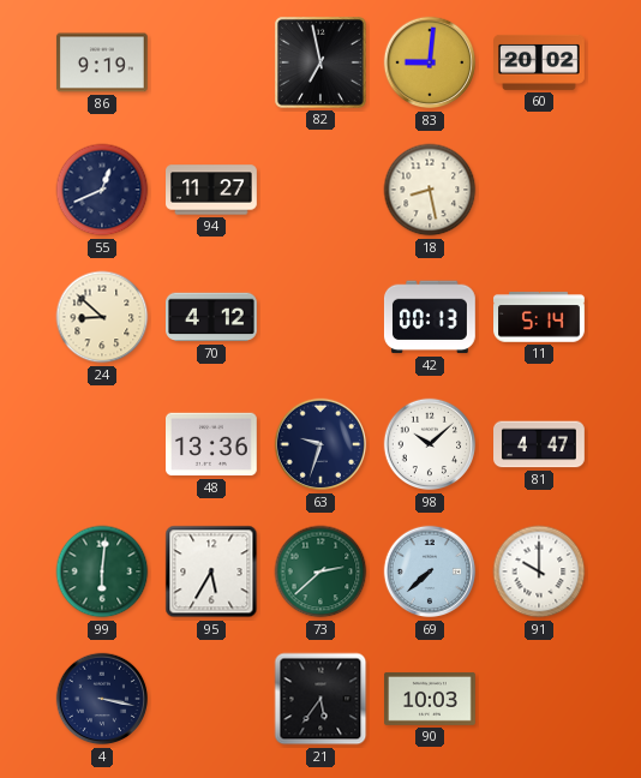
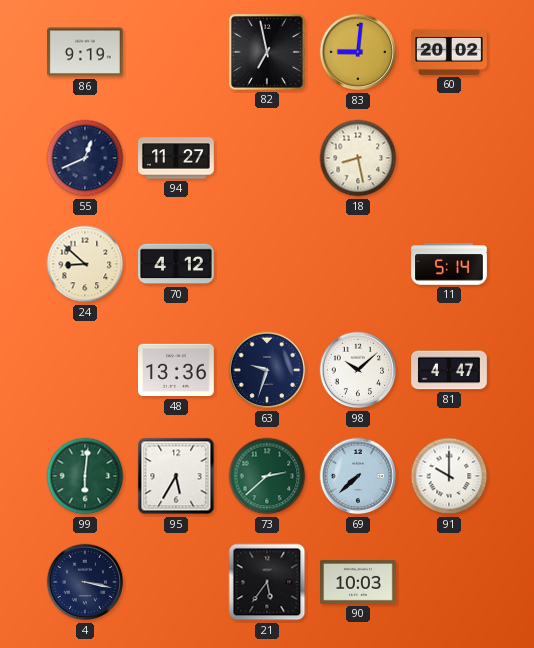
42: 00:13 -> none
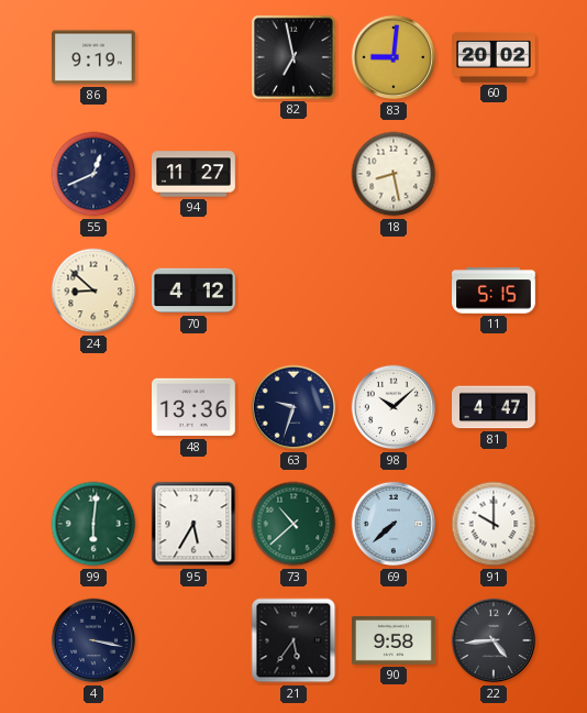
11: 5:14 -> 5:15
73: 2:38 -> 10:38
90: 10:03 -> 9:58
22: none -> 4:44
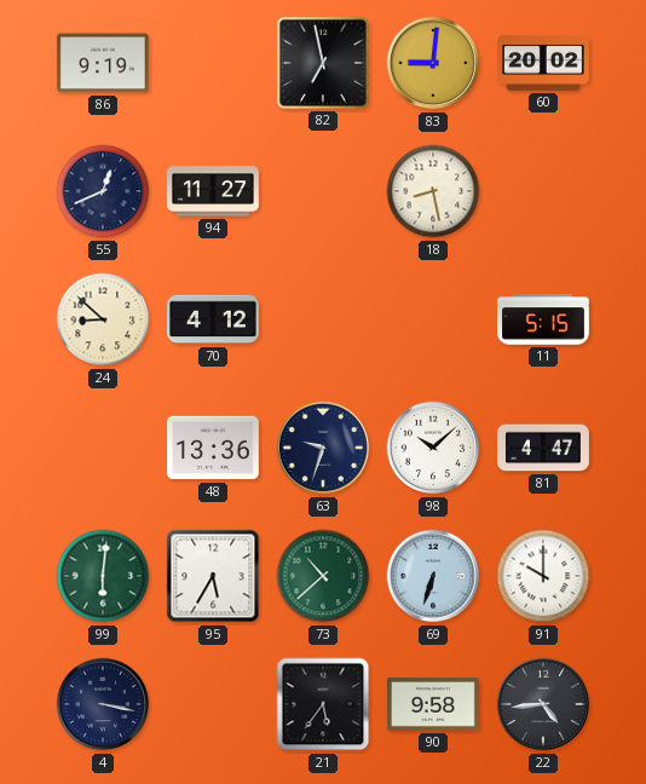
69: 7:38 -> 6:33
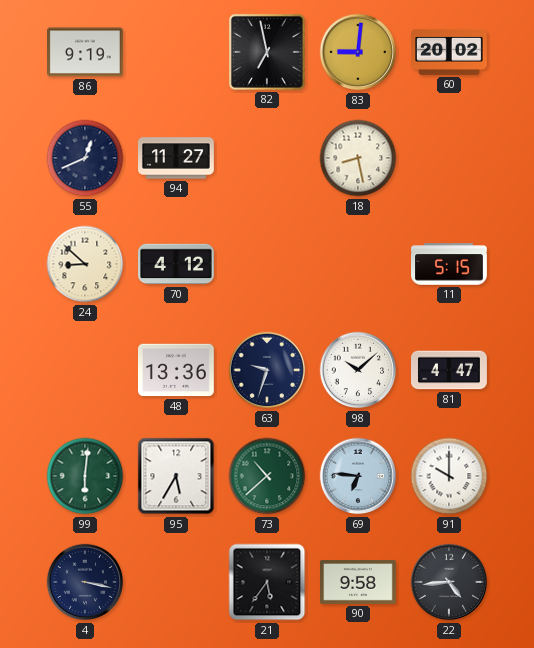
69: 6:33 -> 6:46
